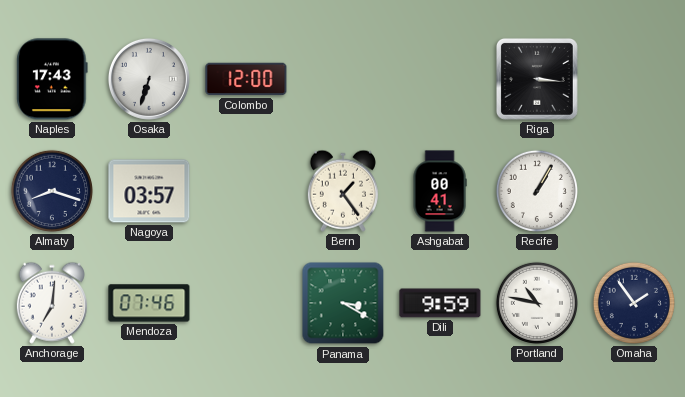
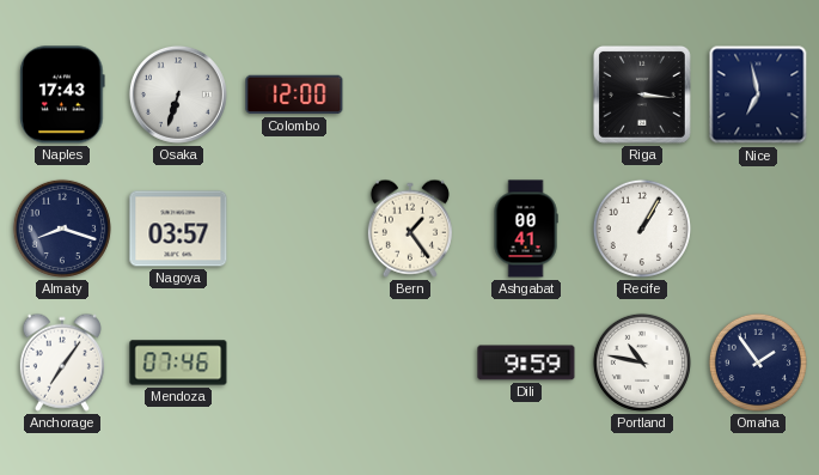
Nice: none -> 6:58
Anchorage: 7:01 -> 7:06
Panama: 3:20 -> none
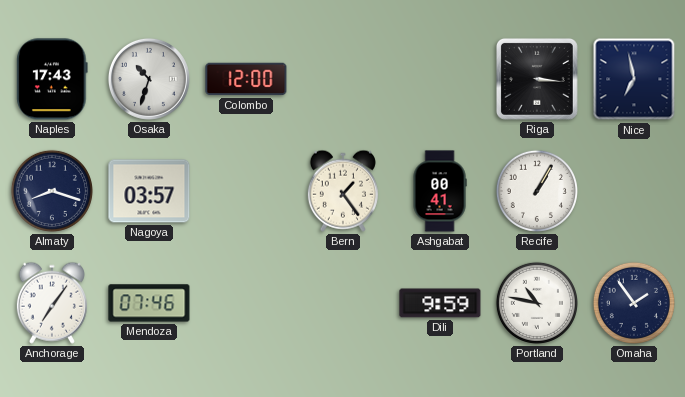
Osaka: 6:33 -> 10:33
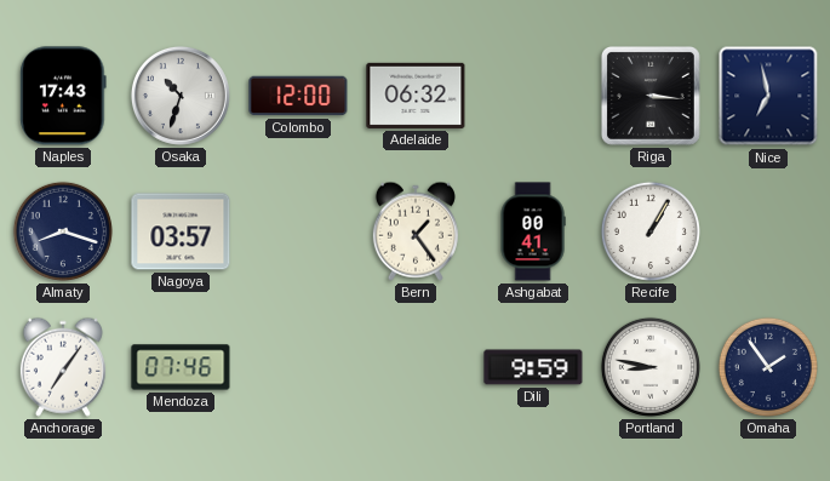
Adelaide: none -> 06:32
Portland: 10:47 -> 8:47
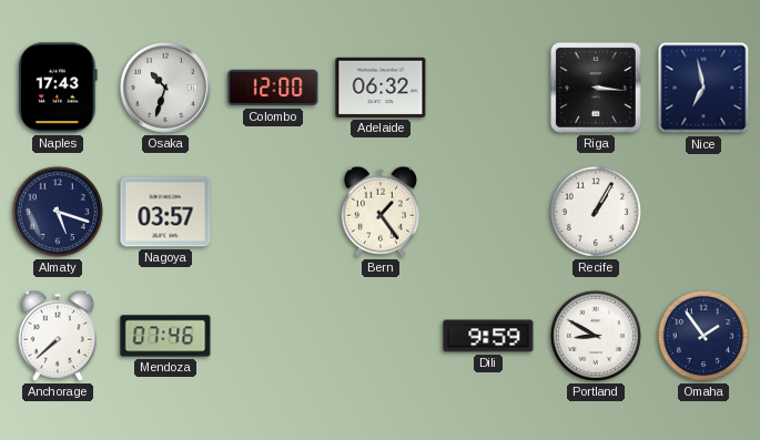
Almaty: 8:18 -> 5:18
Ashgabat: 00:41 -> none
Anchorage: 7:06 -> 7:38
Portland: 8:47 -> 8:50
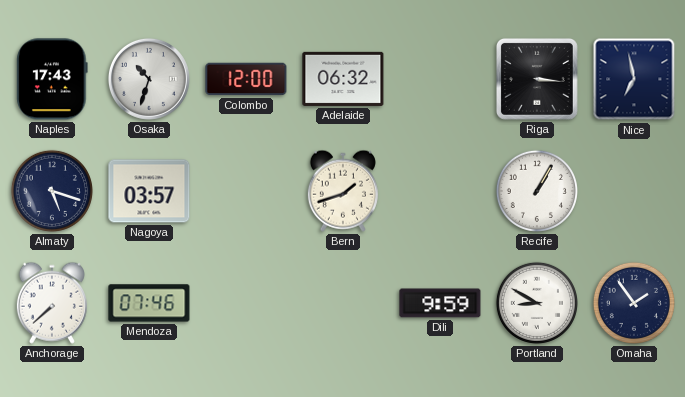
Bern: 1:24 -> 1:42
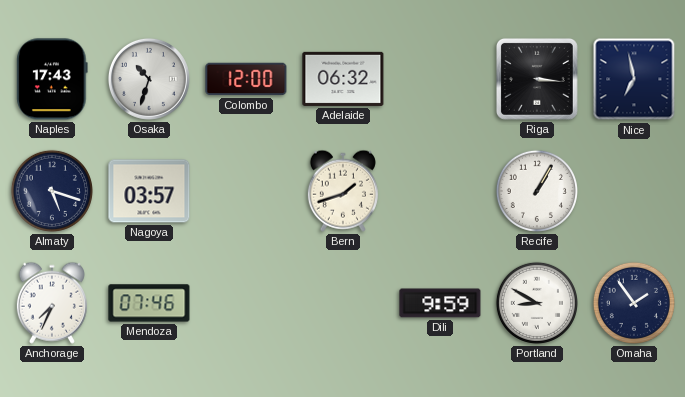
Anchorage: 7:38 -> 7:34
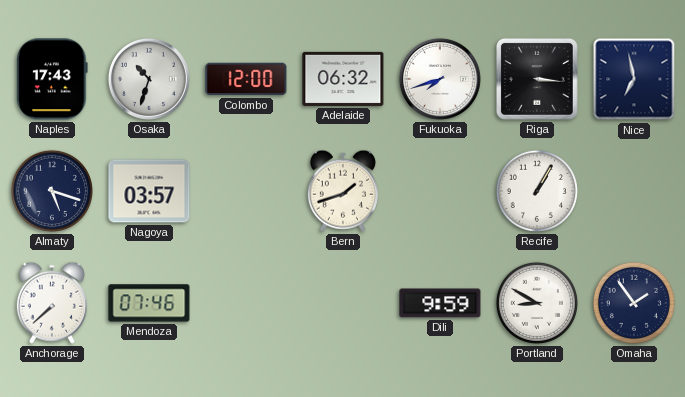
Fukuoka: none -> 7:42
Anchorage: 7:34 -> 7:38
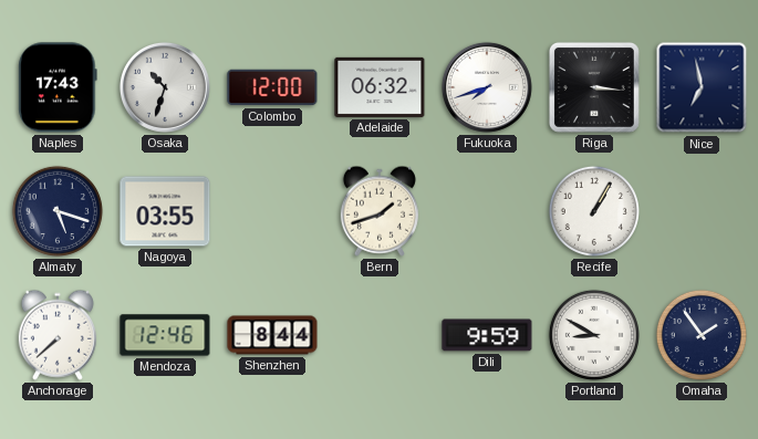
Nagoya: 03:57 -> 03:55
Mendoza: 07:46 -> 12:46
Shenzhen: none -> 8:44
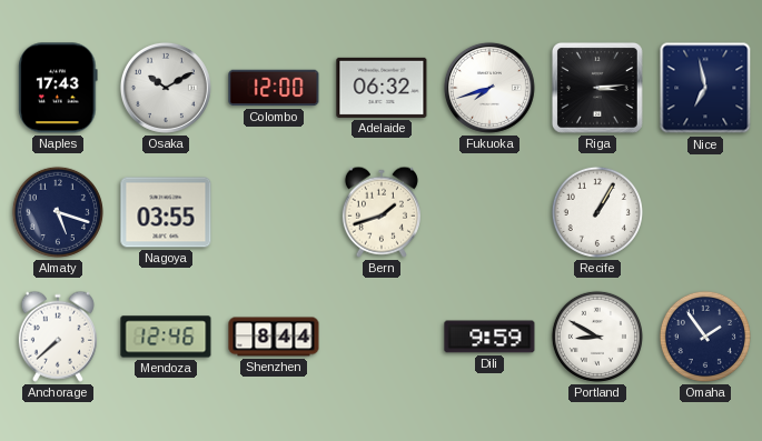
Osaka: 10:33 -> 10:10
Riga: 3:16 -> 3:14
